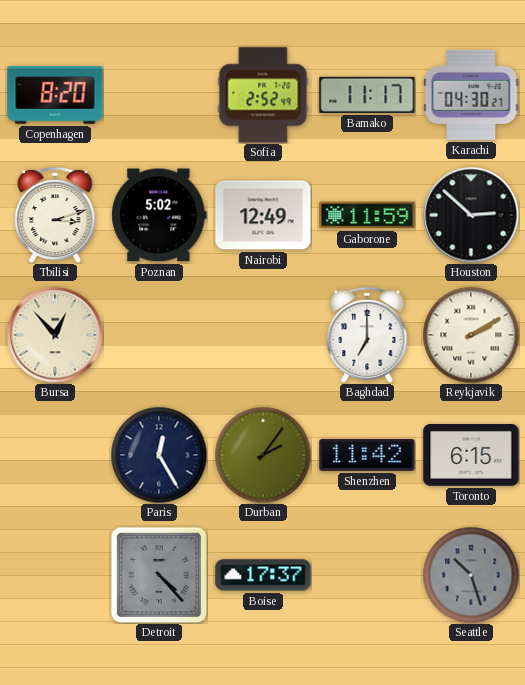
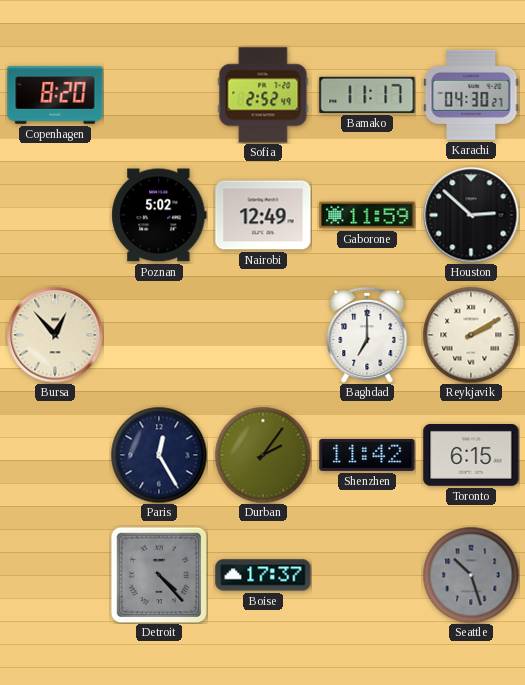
Tbilisi: 3:12 -> none
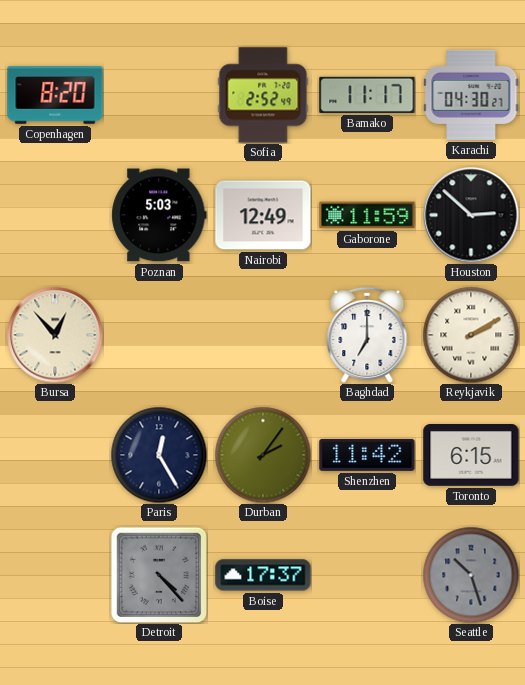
Poznan: 5:02 -> 5:03
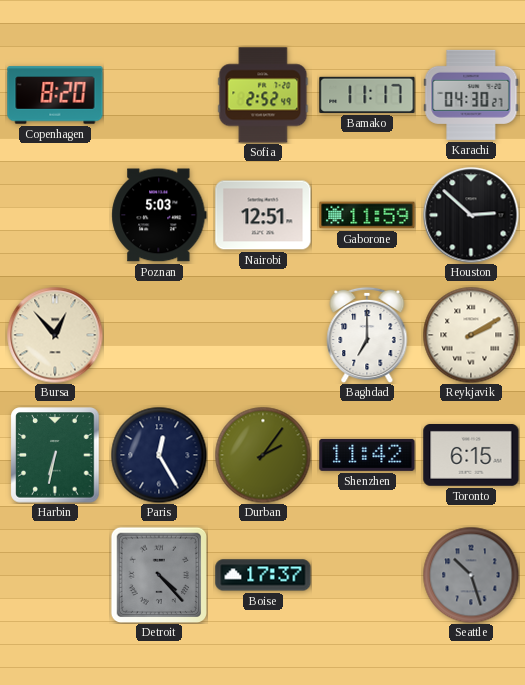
Nairobi: 12:49 -> 12:51
Harbin: none -> 6:32
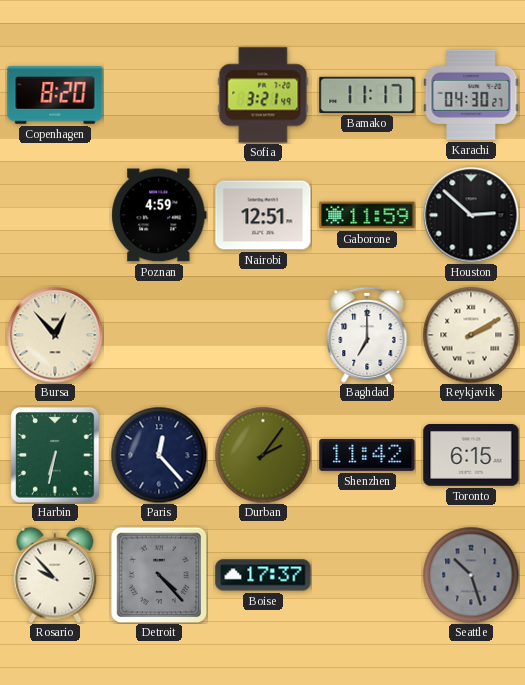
Sofia: 2:52 -> 3:21
Poznan: 5:03 -> 4:59
Paris: 12:25 -> 12:23
Rosario: none -> 9:53
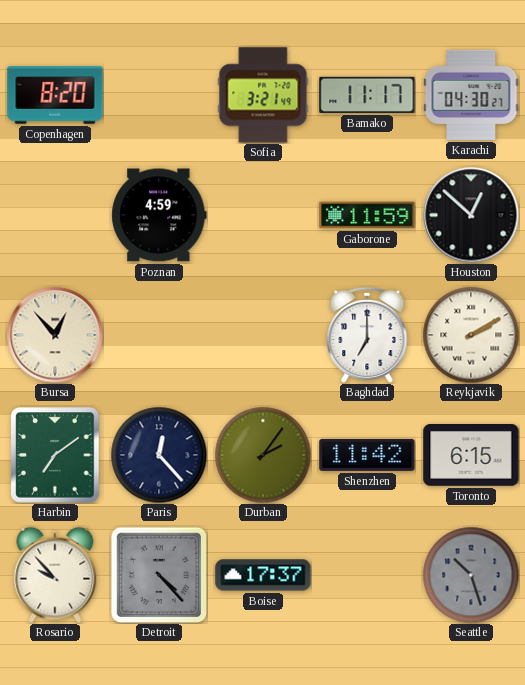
Nairobi: 12:51 -> none
Houston: 2:52 -> 12:52
Harbin: 6:32 -> 7:09
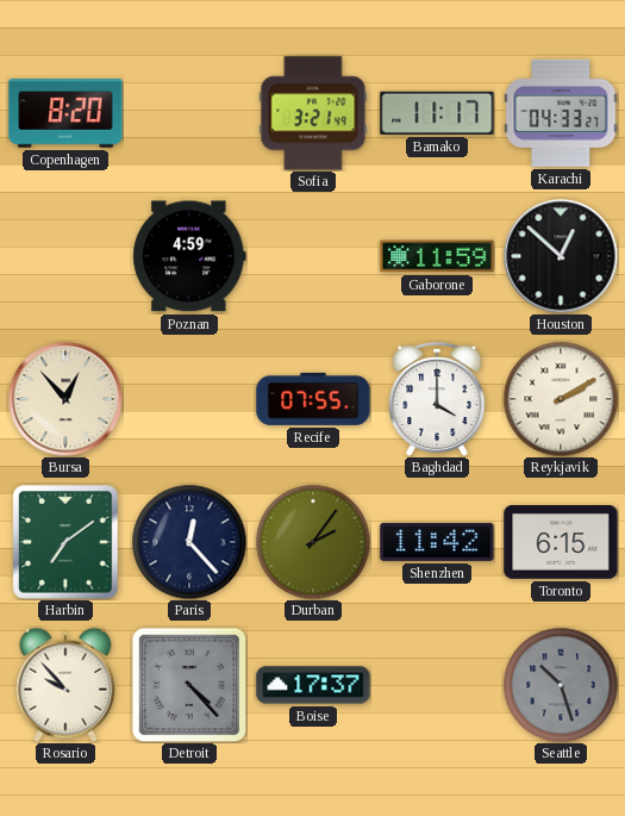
Karachi: 04:30 -> 04:33
Recife: none -> 07:55
Baghdad: 7:00 -> 4:00
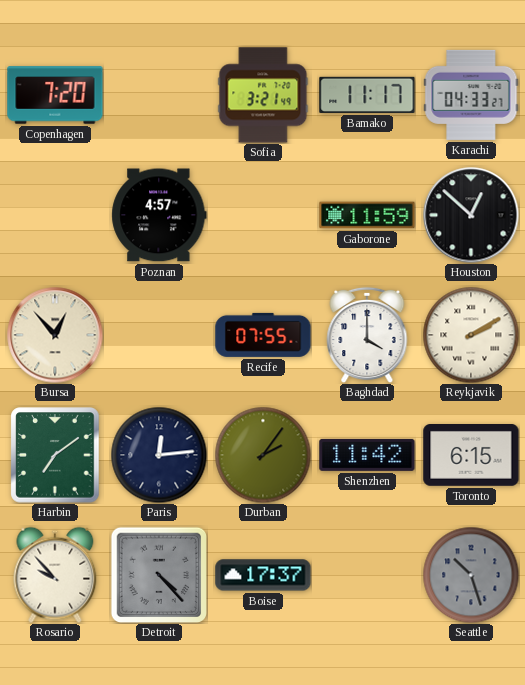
Copenhagen: 8:20 -> 7:20
Poznan: 4:59 -> 4:57
Paris: 12:23 -> 12:14
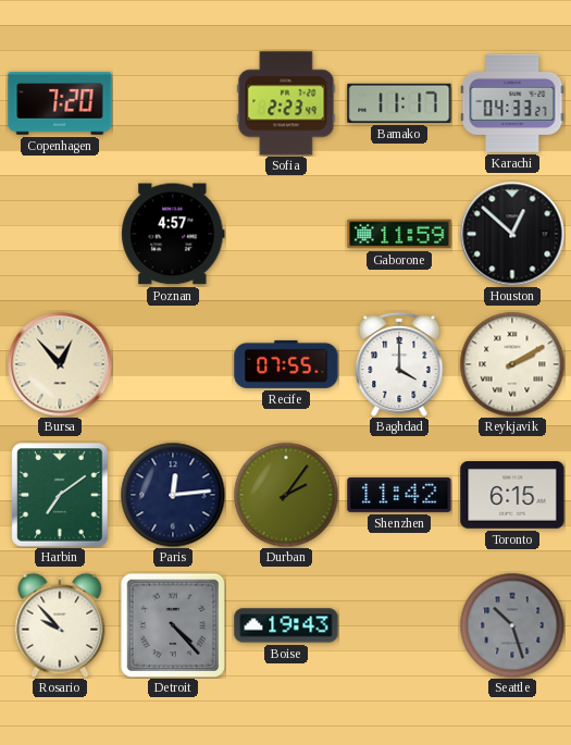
Sofia: 3:21 -> 2:23
Boise: 17:37 -> 19:43
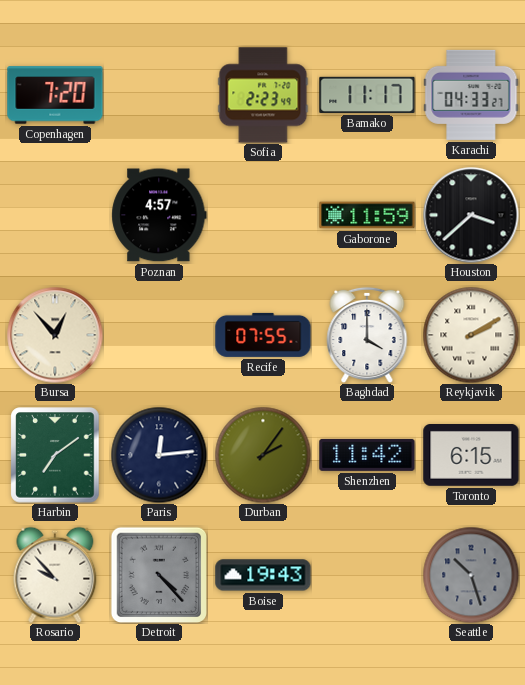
Houston: 12:52 -> 3:38
